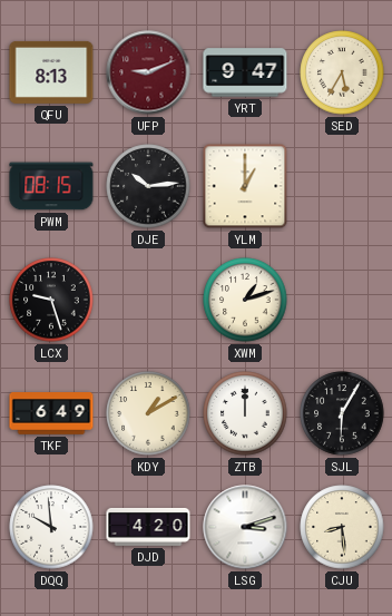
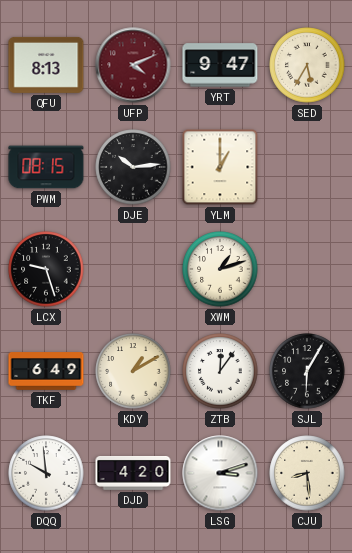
UFP: 9:11 -> 4:11
ZTB: 12:00 -> 12:06
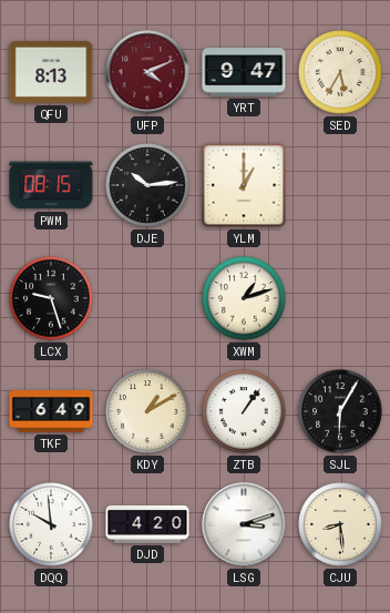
ZTB: 12:06 -> 1:06
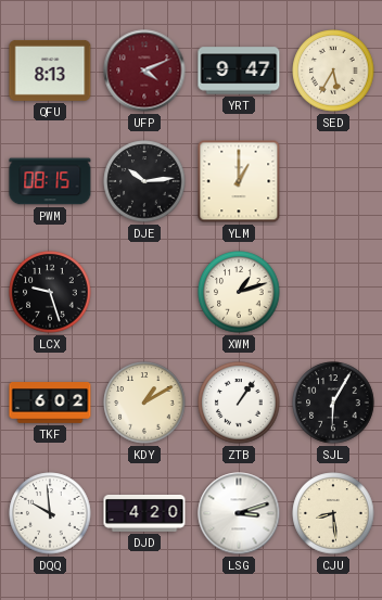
TKF: 6:49 -> 6:02
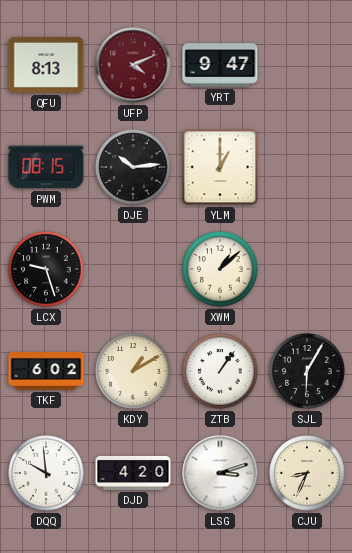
SED: 5:35 -> none
XWM: 1:12 -> 1:08
CJU: 8:29 -> 8:34
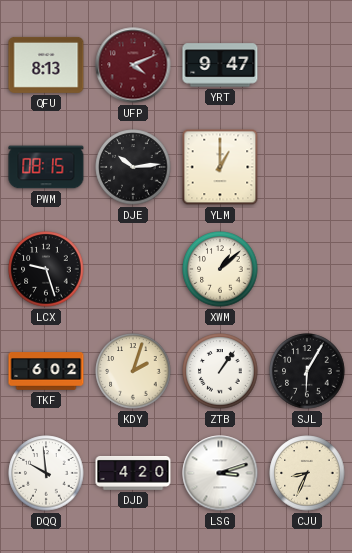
KDY: 1:10 -> 2:03
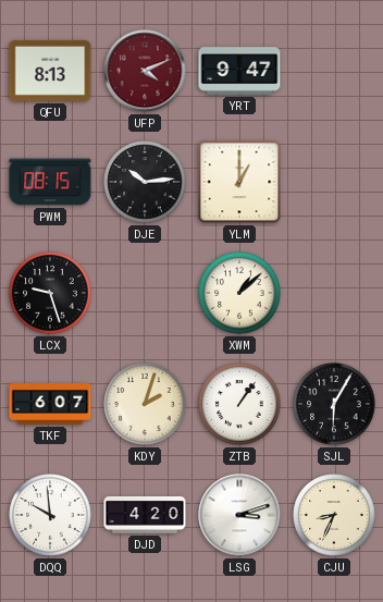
TKF: 6:02 -> 6:07
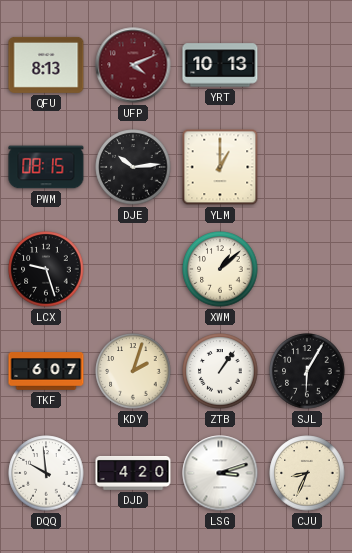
YRT: 9:47 -> 10:13
